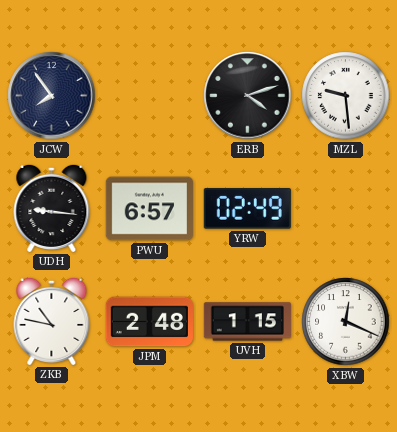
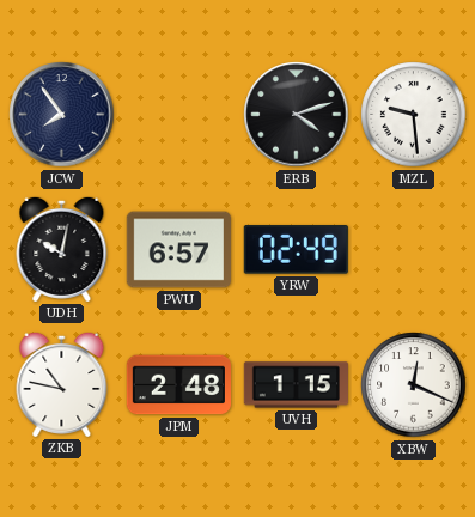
UDH: 9:16 -> 10:02
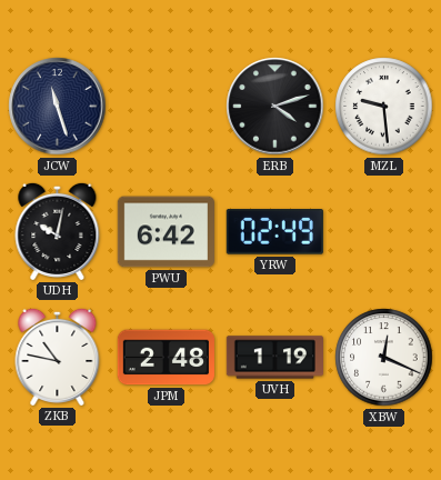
JCW: 7:54 -> 11:27
PWU: 6:57 -> 6:42
UVH: 1:15 -> 1:19
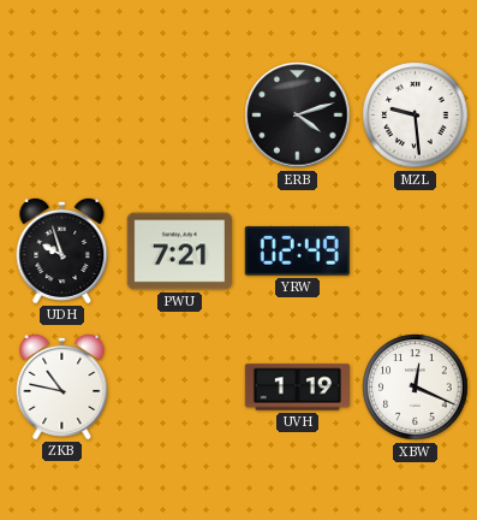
JCW: 11:27 -> none
UDH: 10:02 -> 9:57
PWU: 6:42 -> 7:21
JPM: 2:48 -> none
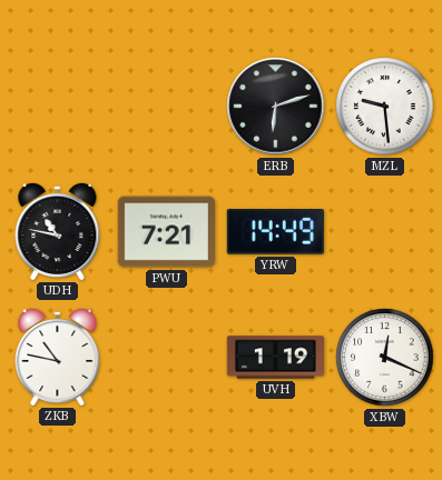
ERB: 4:12 -> 6:12
UDH: 9:57 -> 10:47
YRW: 02:49 -> 14:49
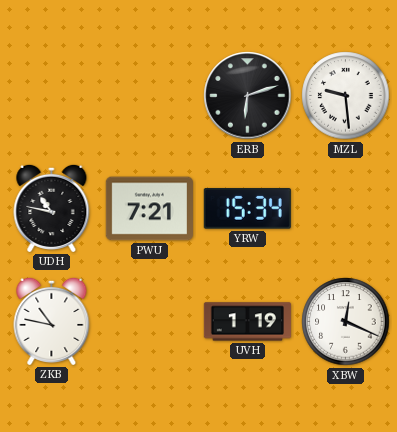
YRW: 14:49 -> 15:34
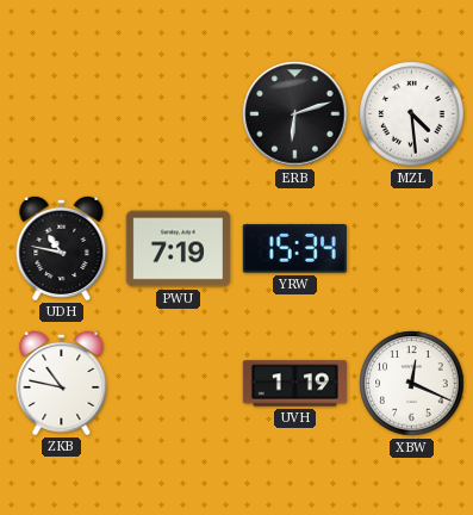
MZL: 9:29 -> 4:29
PWU: 7:21 -> 7:19
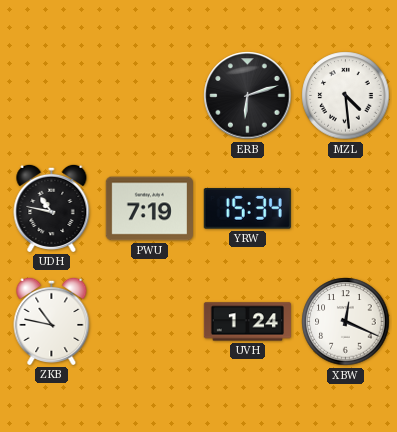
UVH: 1:19 -> 1:24
